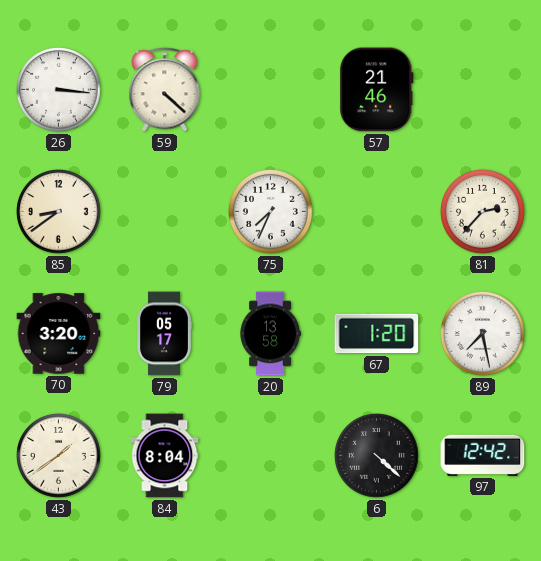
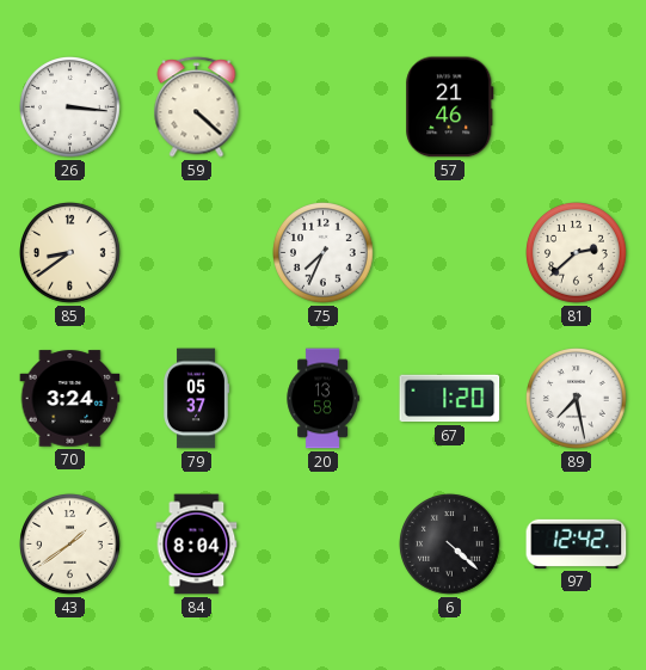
81: 2:37 -> 2:38
70: 3:20 -> 3:24
79: 05:17 -> 05:37
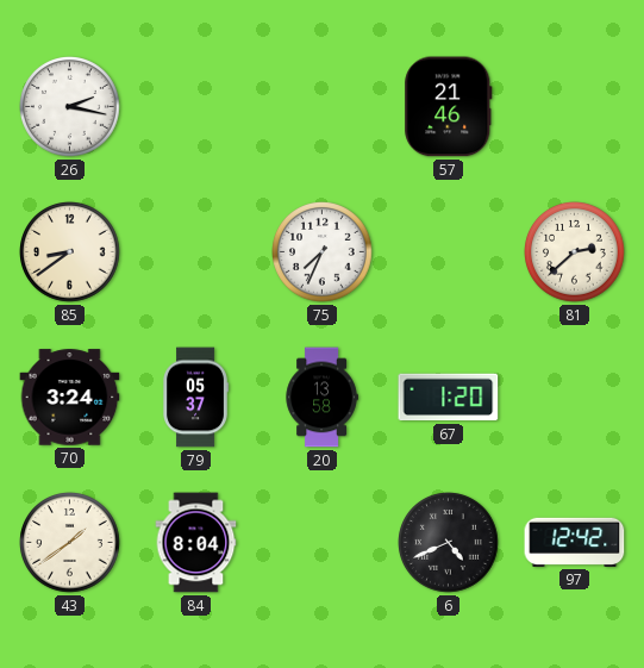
26: 3:16 -> 2:17
59: 4:22 -> none
89: 7:28 -> none
6: 4:22 -> 4:41
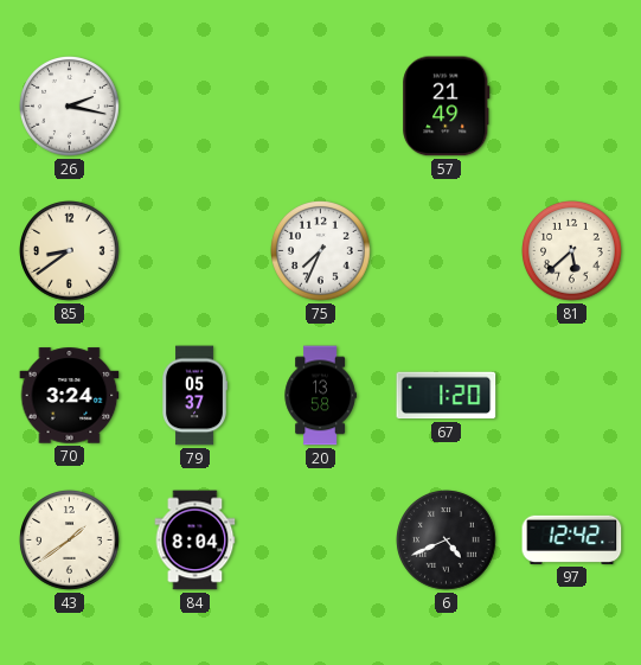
57: 21:46 -> 21:49
81: 2:38 -> 5:38
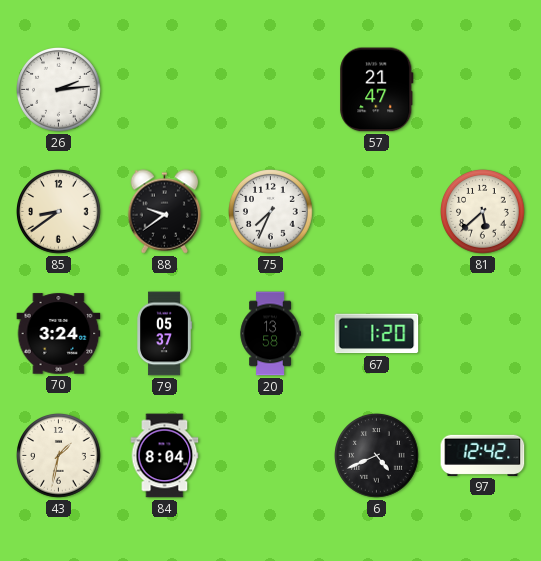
26: 2:17 -> 2:14
57: 21:49 -> 21:47
88: none -> 9:39
43: 1:39 -> 1:32
